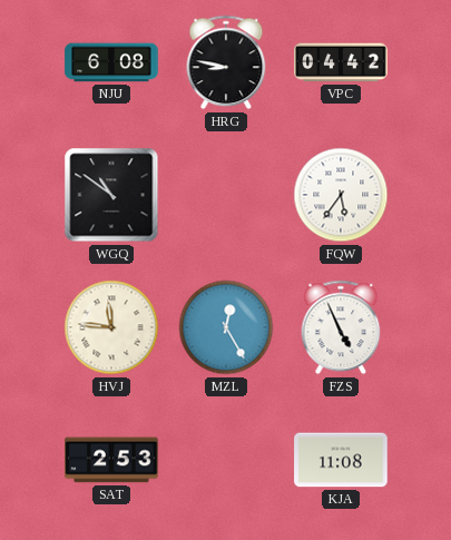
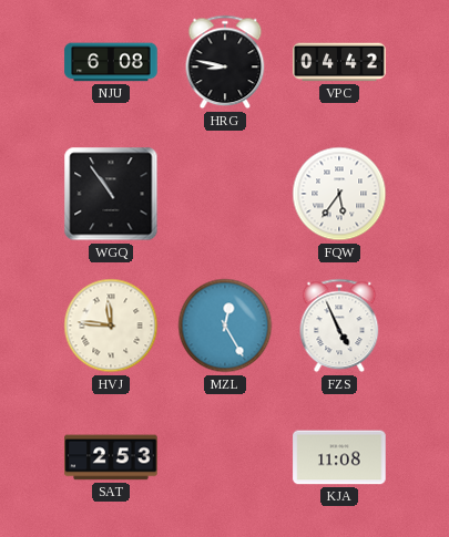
WGQ: 10:51 -> 10:54
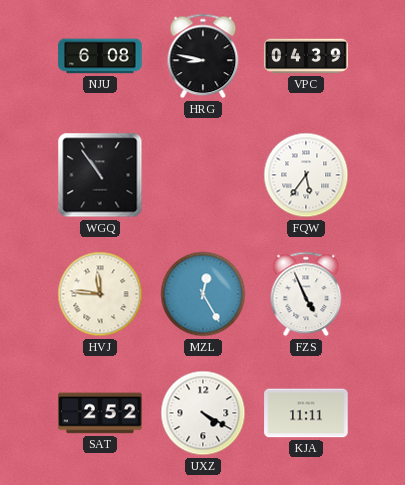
VPC: 04:42 -> 04:39
SAT: 2:53 -> 2:52
UXZ: none -> 4:20
KJA: 11:08 -> 11:11
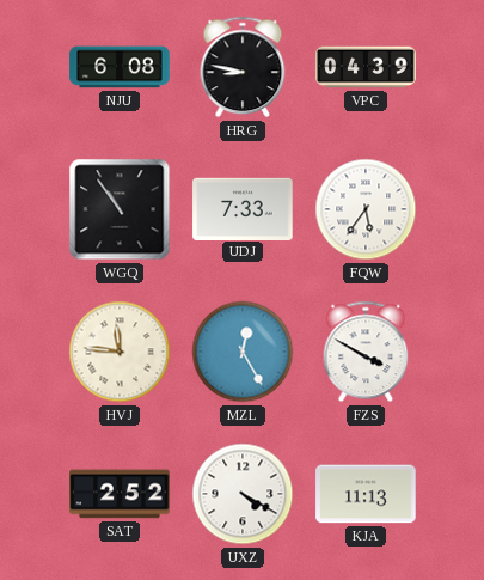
UDJ: none -> 7:33
FZS: 4:56 -> 3:50
KJA: 11:11 -> 11:13
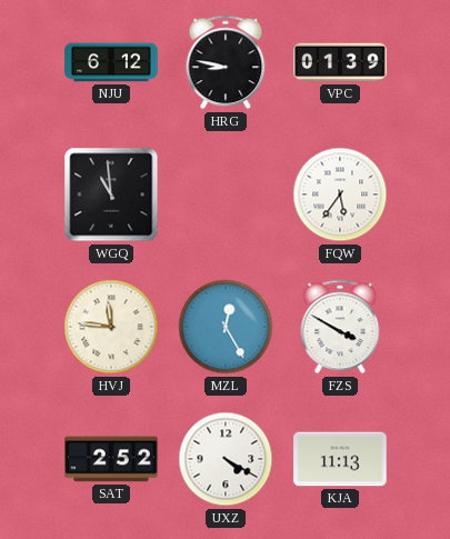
NJU: 6:08 -> 6:12
VPC: 04:39 -> 01:39
WGQ: 10:54 -> 10:59
UDJ: 7:33 -> none
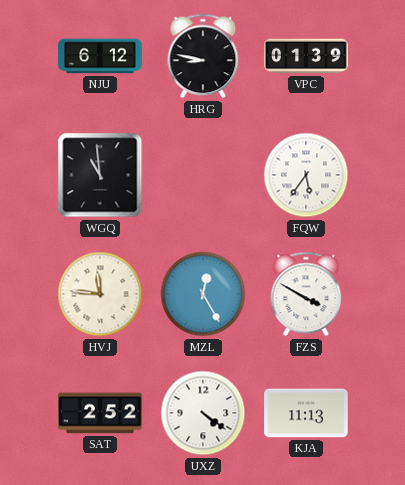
UXZ: 4:20 -> 4:21
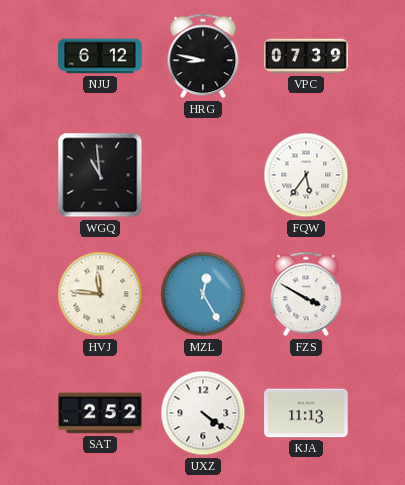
VPC: 01:39 -> 07:39
